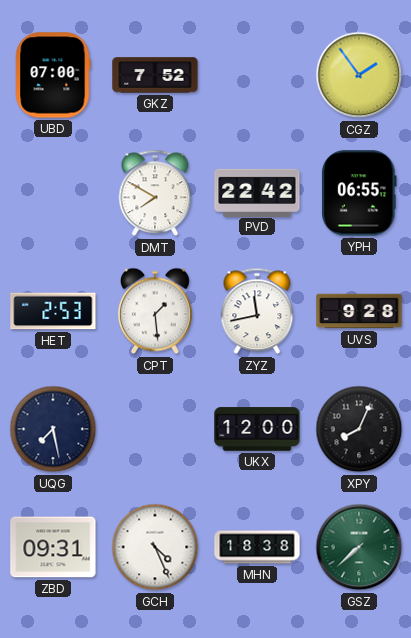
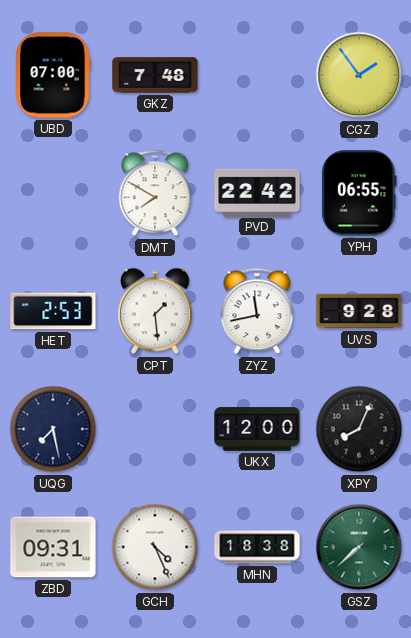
GKZ: 7:52 -> 7:48
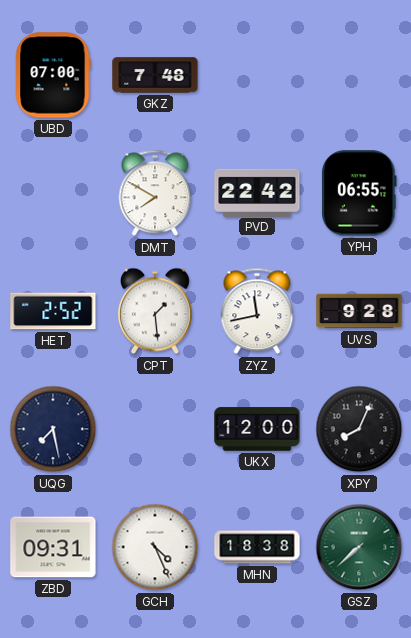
CGZ: 1:54 -> none
HET: 2:53 -> 2:52
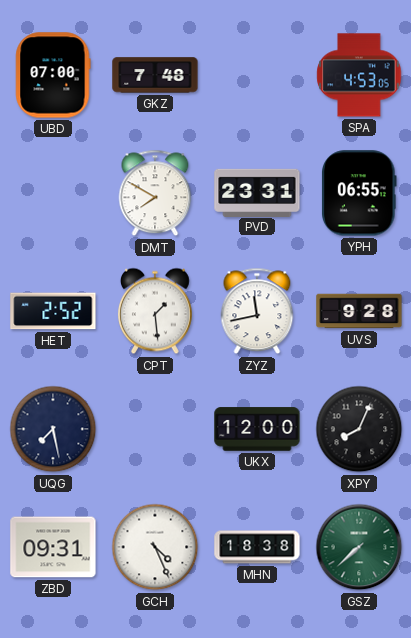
SPA: none -> 4:53
PVD: 22:42 -> 23:31
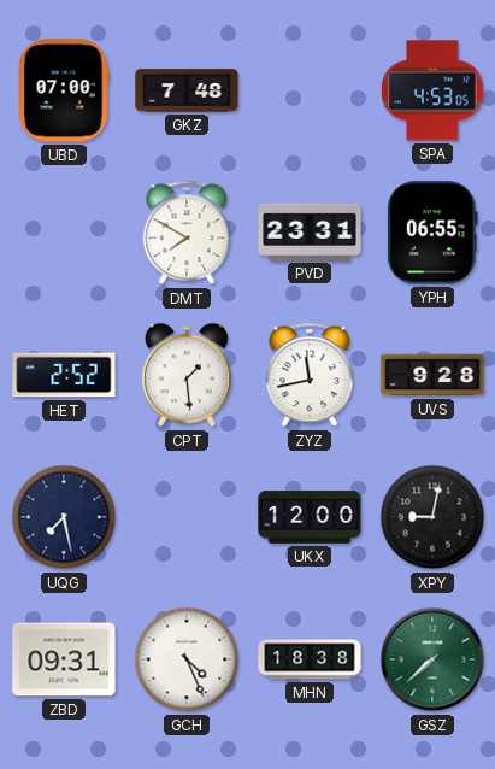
XPY: 8:04 -> 9:02
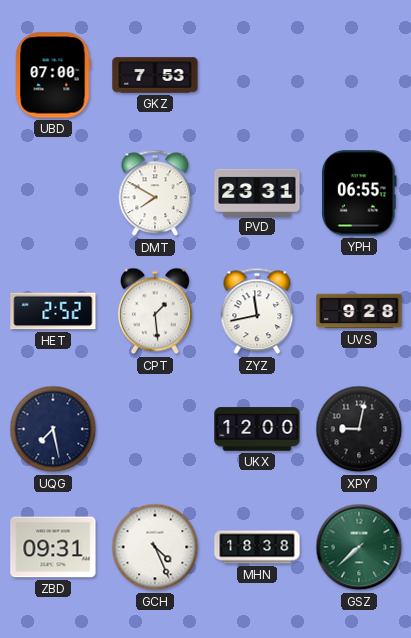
GKZ: 7:48 -> 7:53
SPA: 4:53 -> none
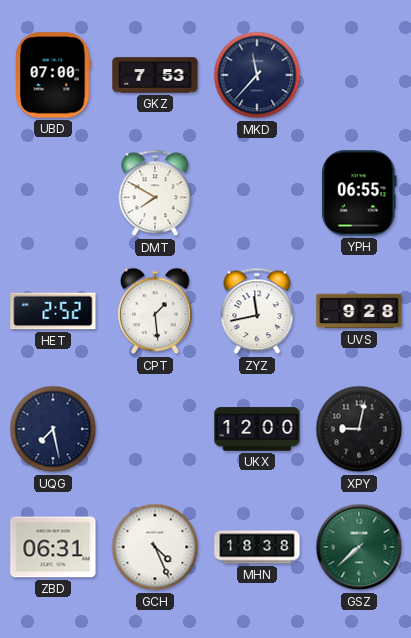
MKD: none -> 11:37
PVD: 23:31 -> none
ZBD: 09:31 -> 06:31
